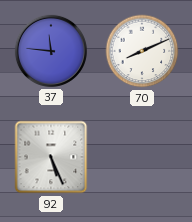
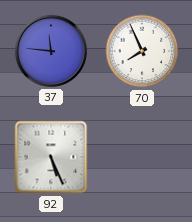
70: 8:11 -> 7:56
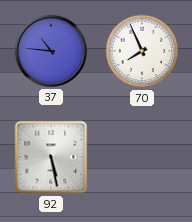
37: 11:46 -> 10:46
92: 5:26 -> 5:28
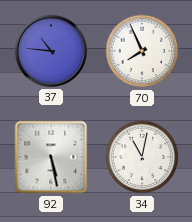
34: none -> 11:02
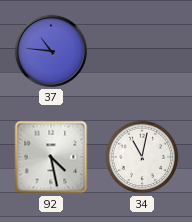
70: 7:56 -> none
92: 5:28 -> 4:28
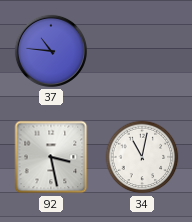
92: 4:28 -> 3:28
